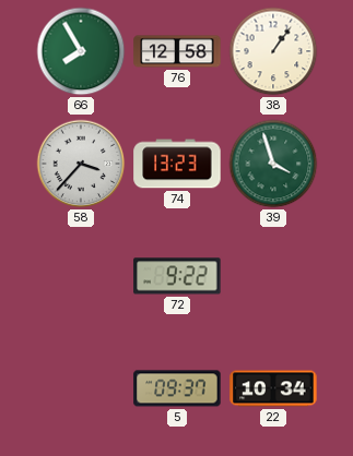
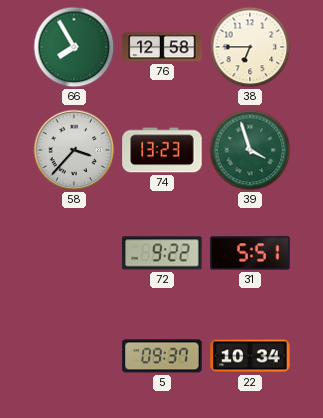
38: 1:06 -> 6:45
31: none -> 5:51
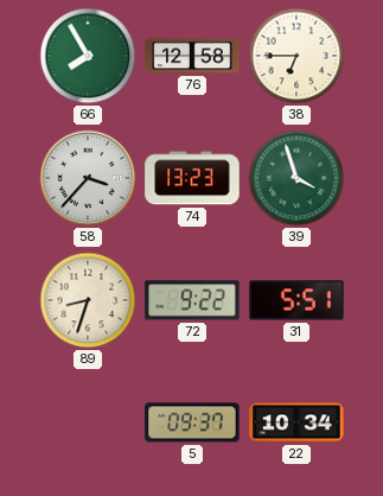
89: none -> 8:33
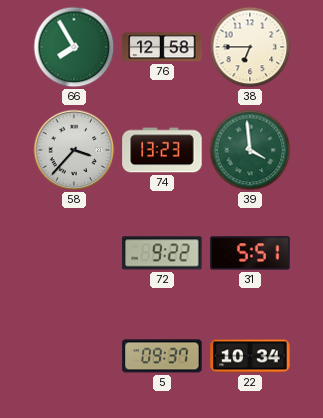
39: 3:57 -> 3:59
89: 8:33 -> none
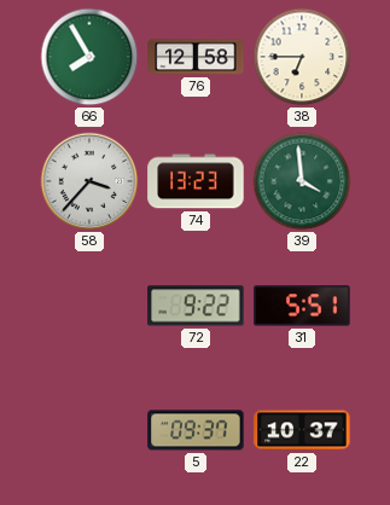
22: 10:34 -> 10:37
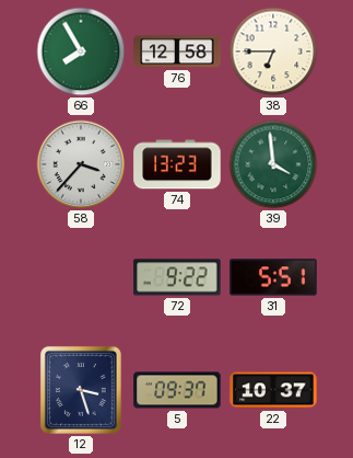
12: none -> 3:27
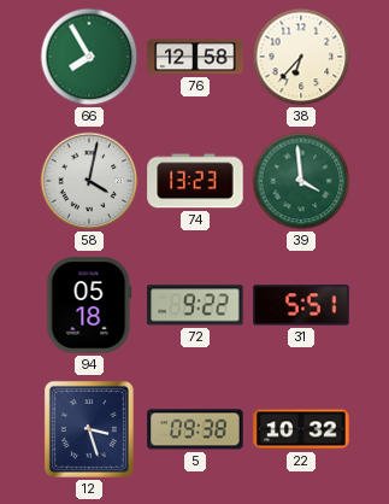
38: 6:45 -> 6:37
58: 3:37 -> 4:02
94: none -> 05:18
5: 09:37 -> 09:38
22: 10:37 -> 10:32
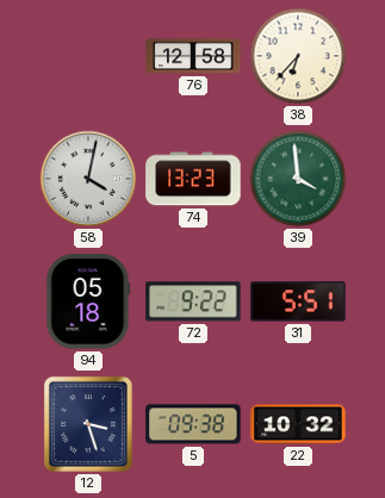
66: 7:55 -> none
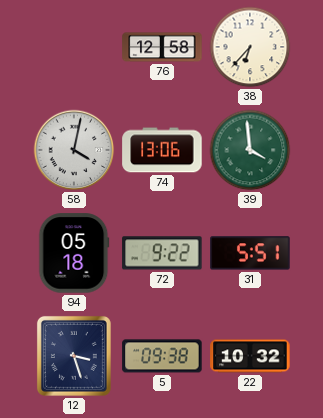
74: 13:23 -> 13:06
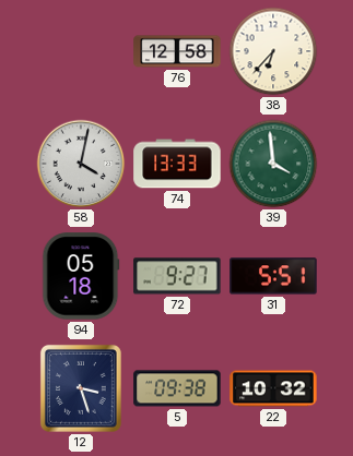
74: 13:06 -> 13:33
72: 9:22 -> 9:27
